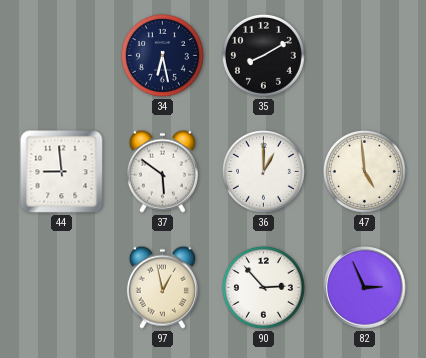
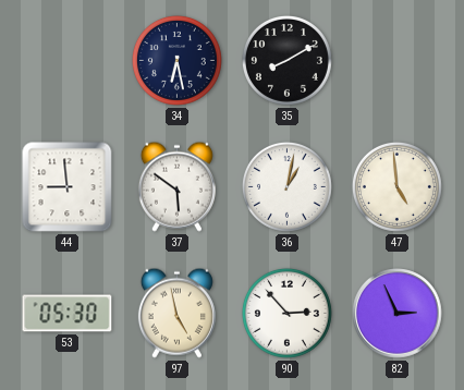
36: 1:00 -> 1:02
53: none -> 05:30
97: 12:58 -> 4:58
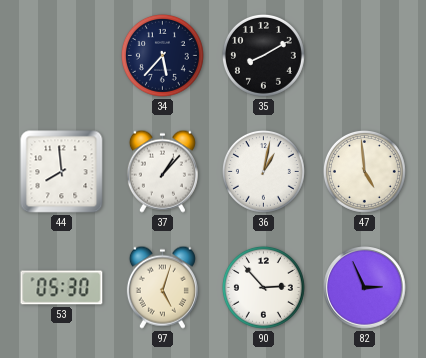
34: 6:28 -> 5:37
44: 8:59 -> 7:59
37: 5:51 -> 1:07
97: 4:58 -> 5:03
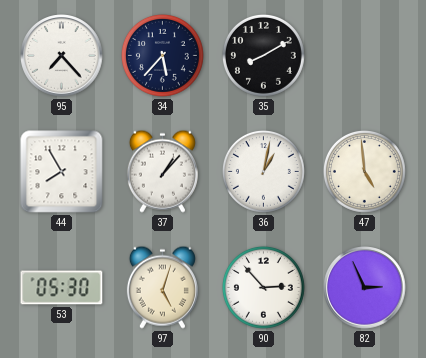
95: none -> 7:23
44: 7:59 -> 7:55
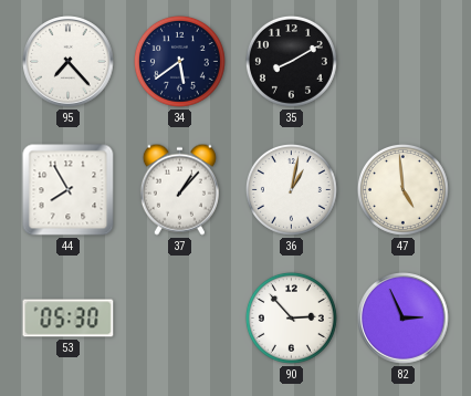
34: 5:37 -> 5:39
97: 5:03 -> none
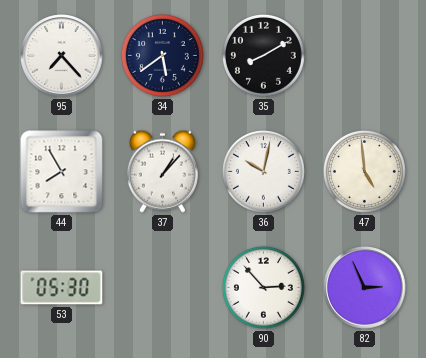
36: 1:02 -> 10:02
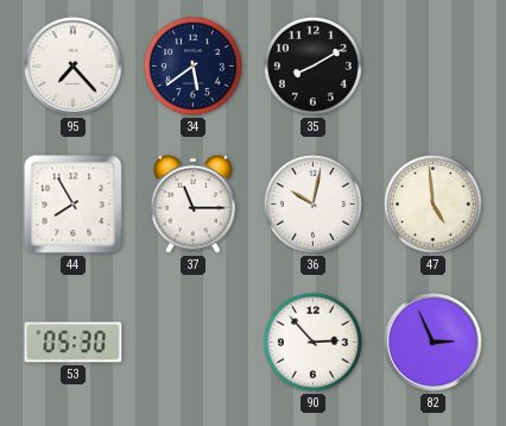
37: 1:07 -> 11:15
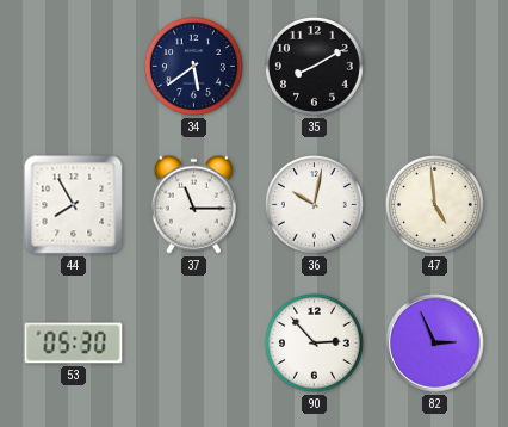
95: 7:23 -> none
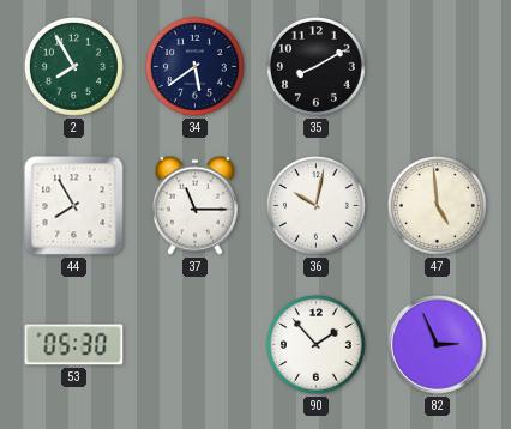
2: none -> 7:55
90: 2:53 -> 1:53
